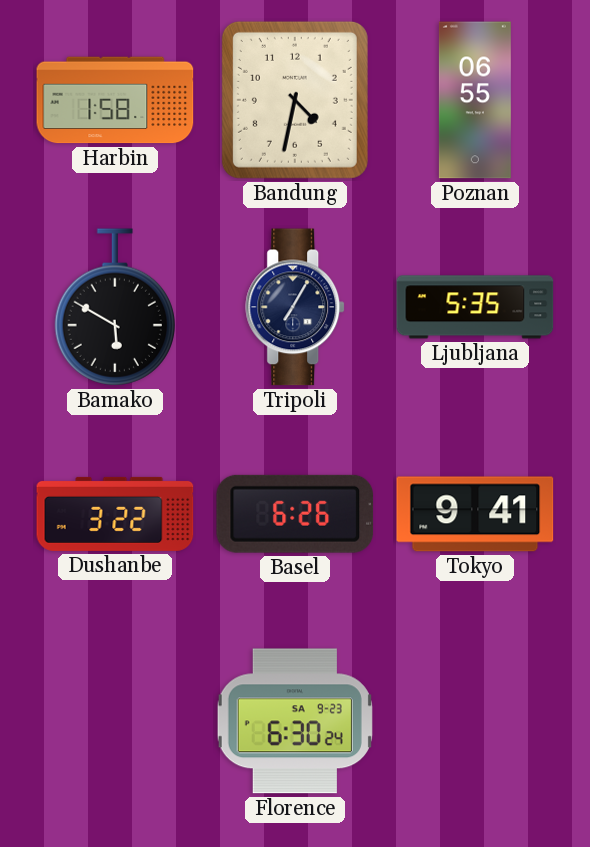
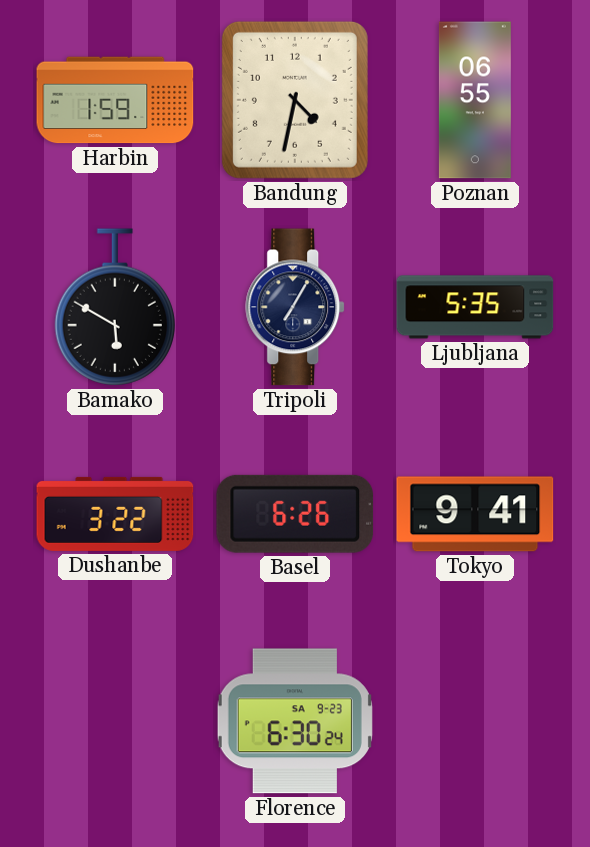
Harbin: 1:58 -> 1:59
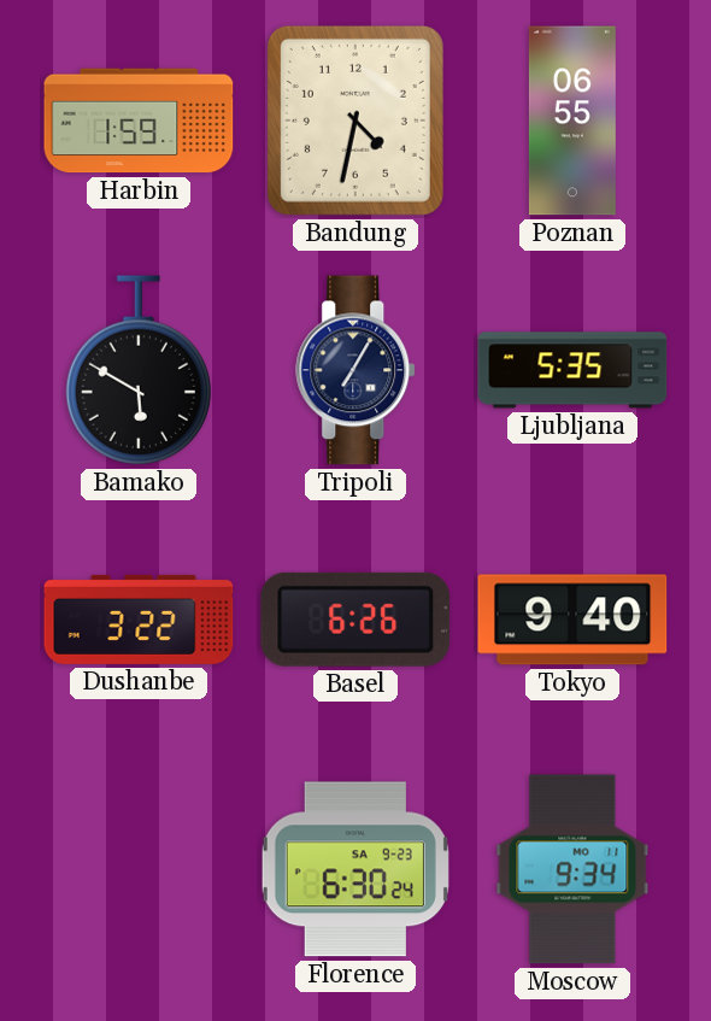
Tokyo: 9:41 -> 9:40
Moscow: none -> 9:34
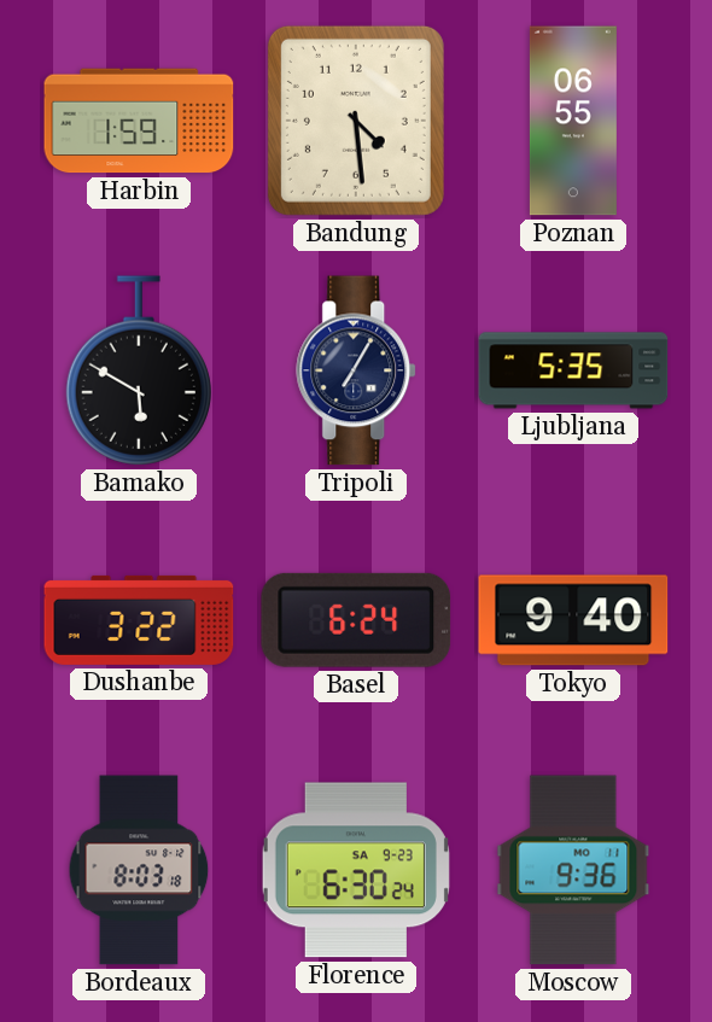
Bandung: 4:32 -> 4:29
Basel: 6:26 -> 6:24
Bordeaux: none -> 8:03
Moscow: 9:34 -> 9:36
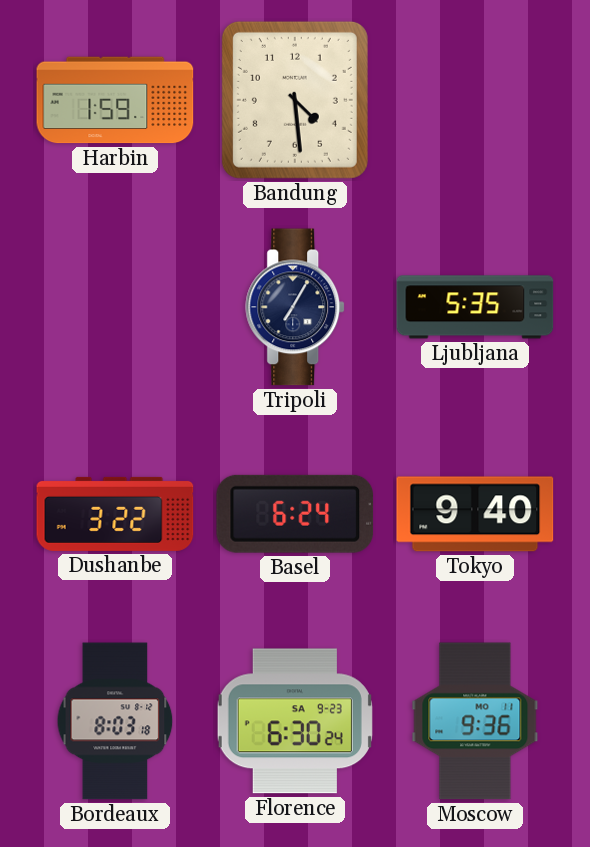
Poznan: 06:55 -> none
Bamako: 5:50 -> none
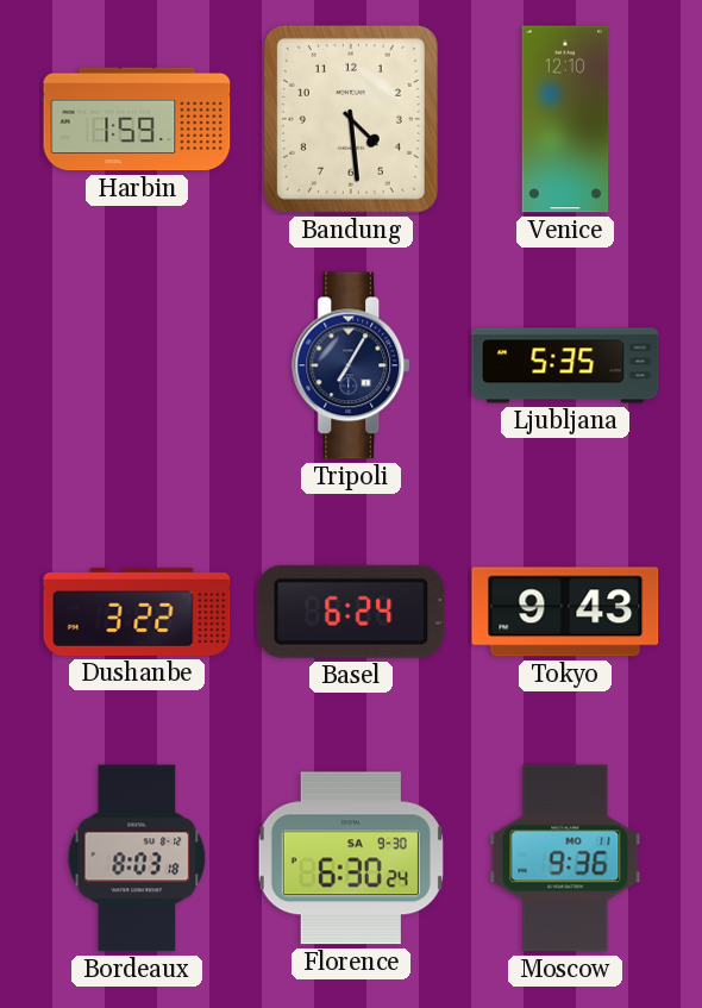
Venice: none -> 12:10
Tokyo: 9:40 -> 9:43
Florence date: SA 9-23 -> SA 9-30
